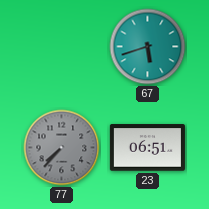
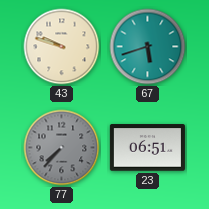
43: none -> 9:48
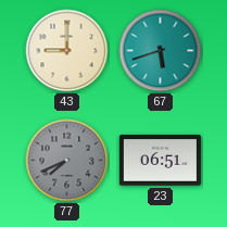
43: 9:48 -> 9:00
77: 7:37 -> 7:41
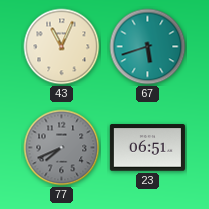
43: 9:00 -> 11:04
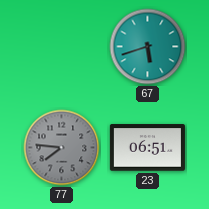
43: 11:04 -> none
77: 7:41 -> 7:46
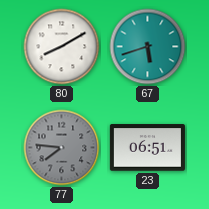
80: none -> 8:10
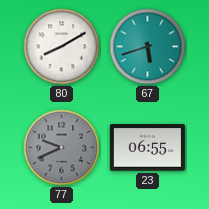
77: 7:46 -> 9:41
23: 06:51 -> 06:55
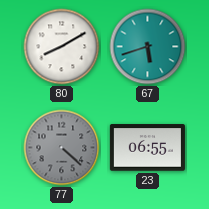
77: 9:41 -> 4:22
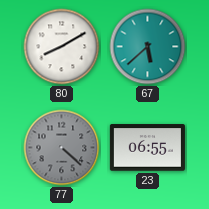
67: 5:42 -> 5:38
